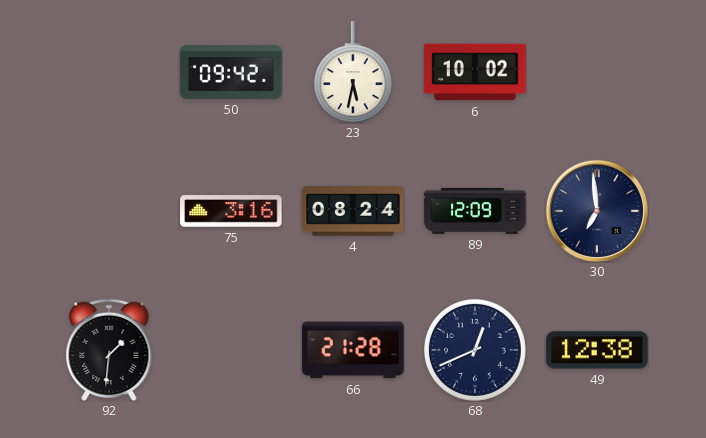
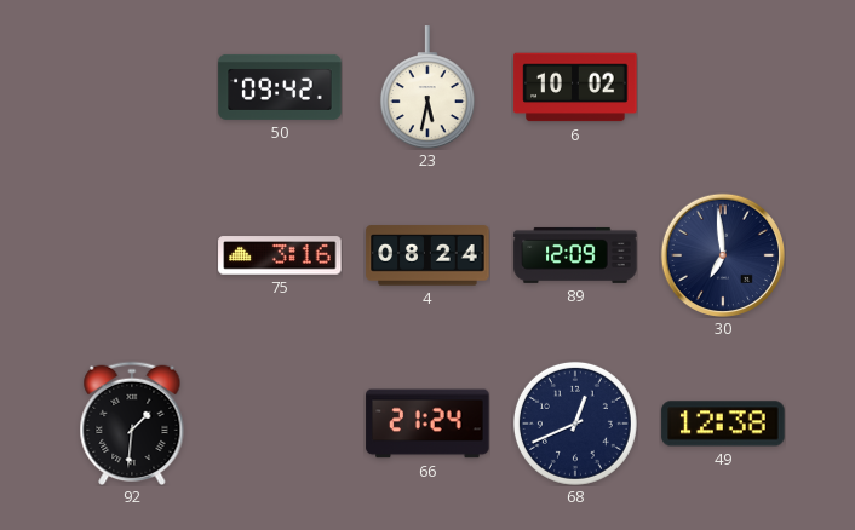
66: 21:28 -> 21:24
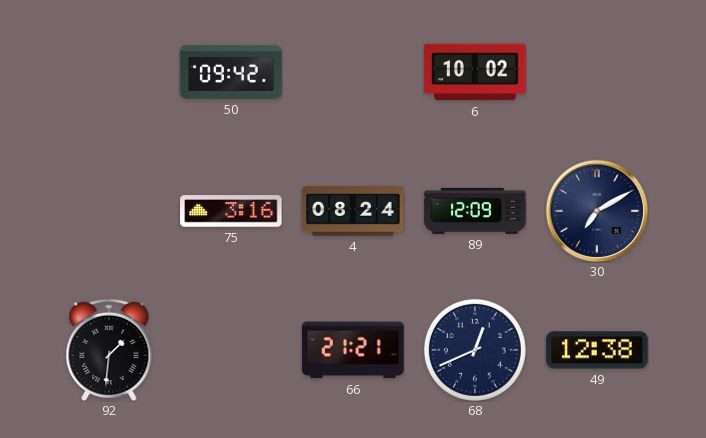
23: 5:32 -> none
30: 6:59 -> 7:10
66: 21:24 -> 21:21
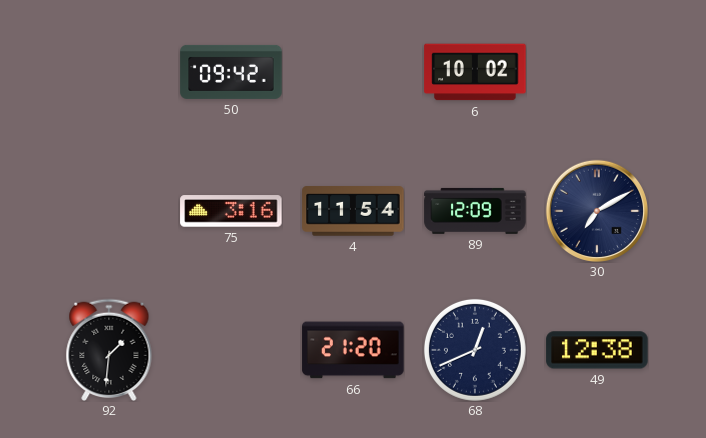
4: 08:24 -> 11:54
66: 21:21 -> 21:20
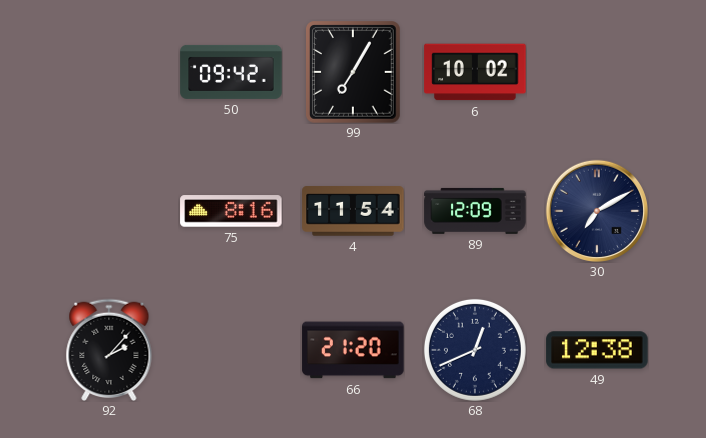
99: none -> 7:05
75: 3:16 -> 8:16
92: 1:31 -> 2:07
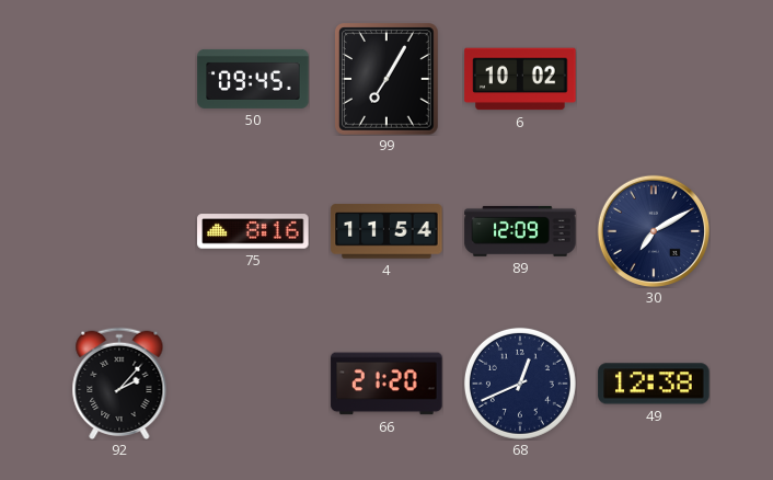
50: 09:42 -> 09:45
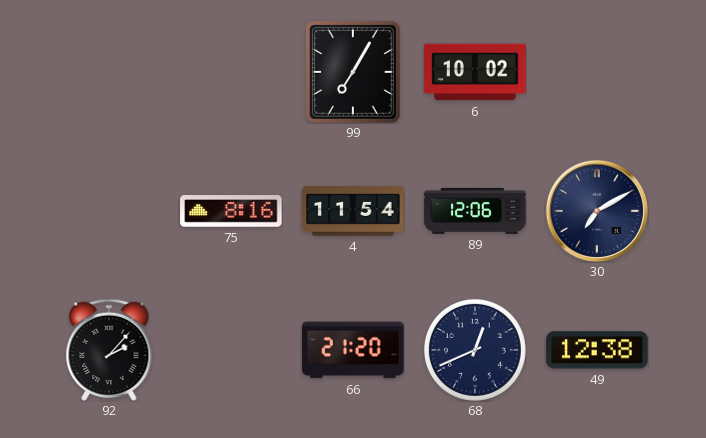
50: 09:45 -> none
89: 12:09 -> 12:06
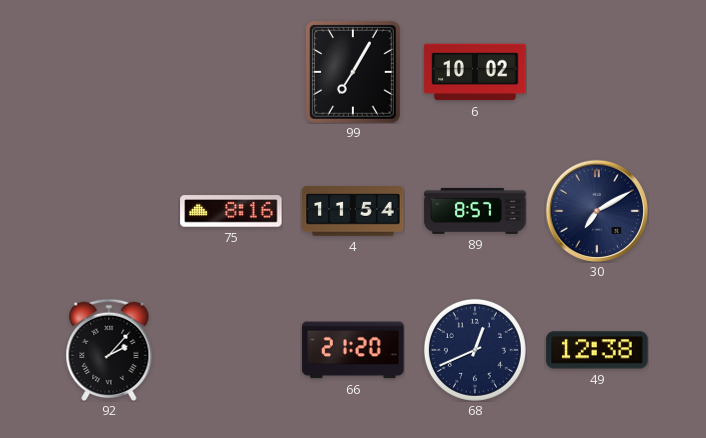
89: 12:06 -> 8:57
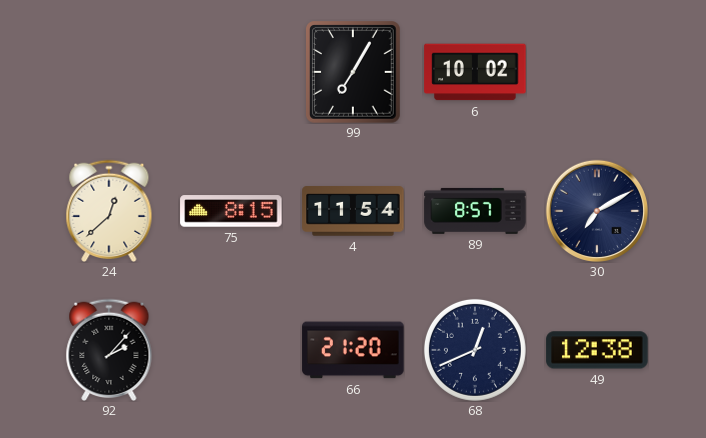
24: none -> 12:38
75: 8:16 -> 8:15
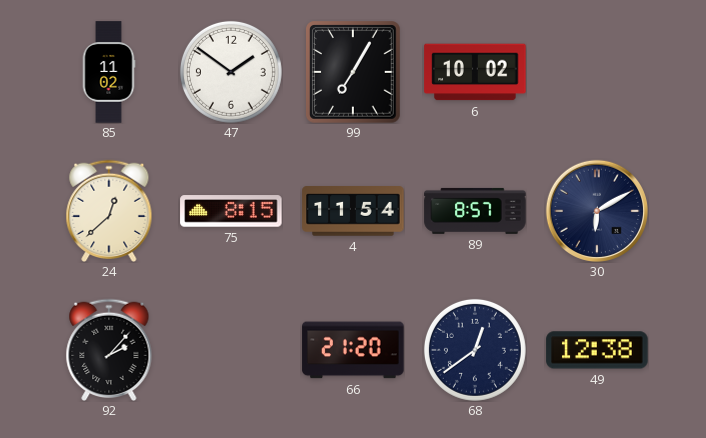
85: none -> 11:02
47: none -> 1:51
30: 7:10 -> 6:10
68: 12:41 -> 12:39
